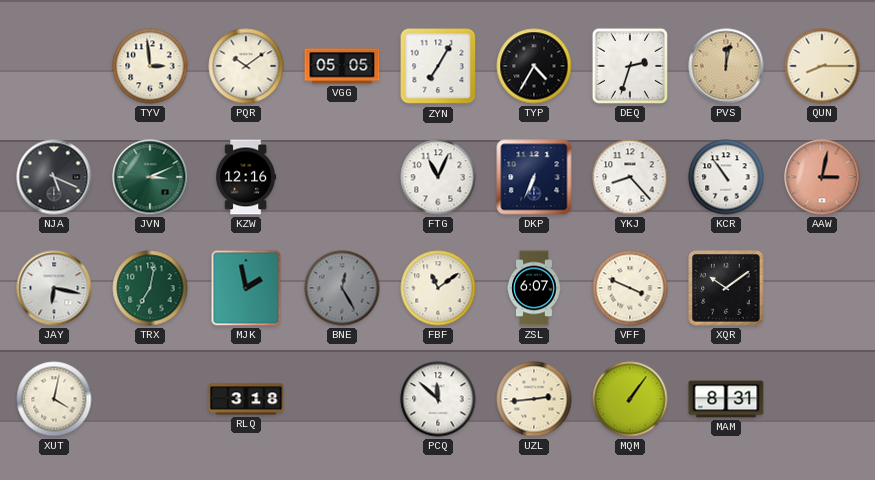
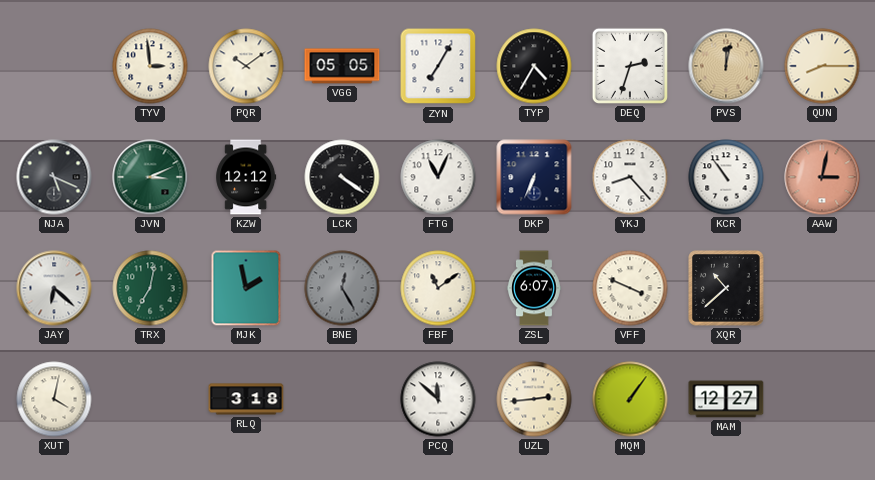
KZW: 12:16 -> 12:12
LCK: none -> 4:21
JAY: 6:17 -> 6:22
XQR: 10:09 -> 10:38
MAM: 8:31 -> 12:27
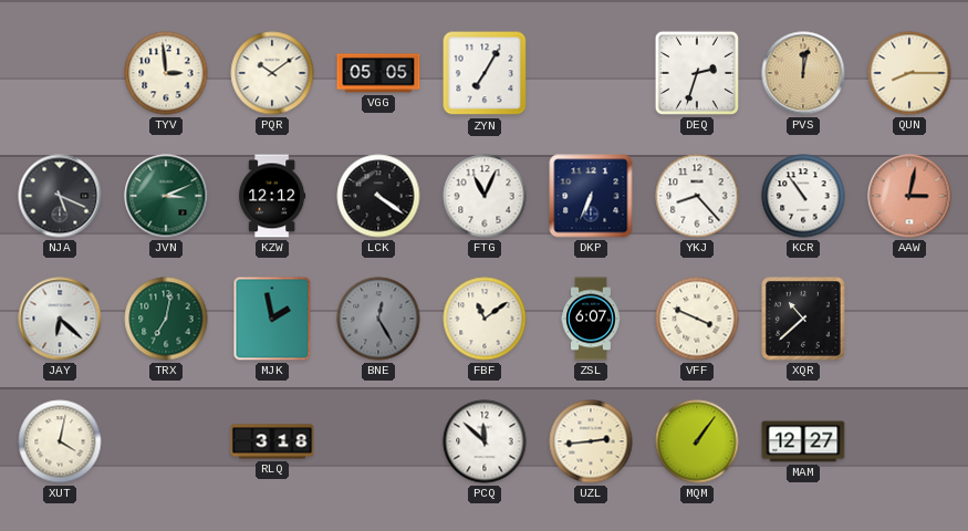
TYP: 4:35 -> none
